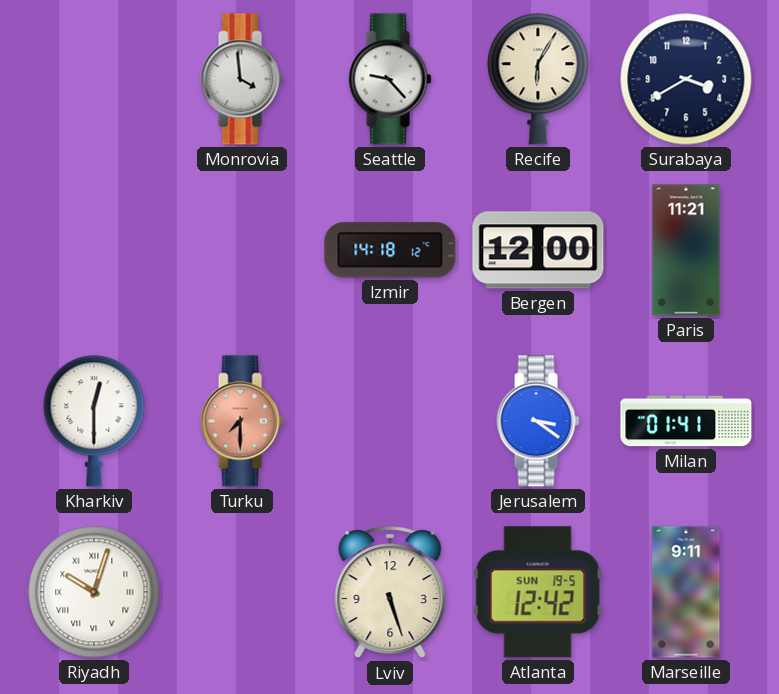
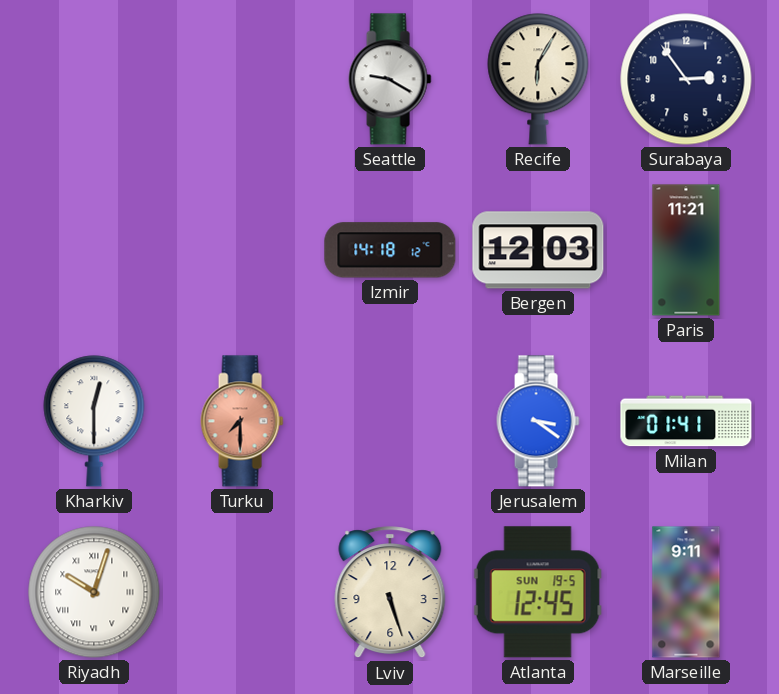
Monrovia: 3:59 -> none
Seattle: 9:23 -> 9:20
Surabaya: 3:40 -> 2:54
Bergen: 12:00 -> 12:03
Atlanta: 12:42 -> 12:45
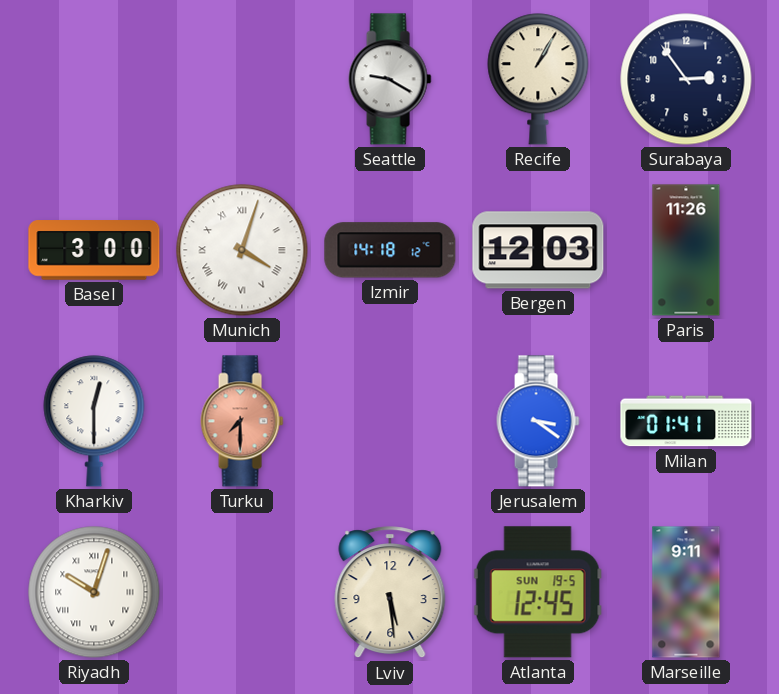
Recife: 6:05 -> 1:05
Basel: none -> 3:00
Munich: none -> 4:03
Paris: 11:21 -> 11:26
Lviv: 5:27 -> 5:29
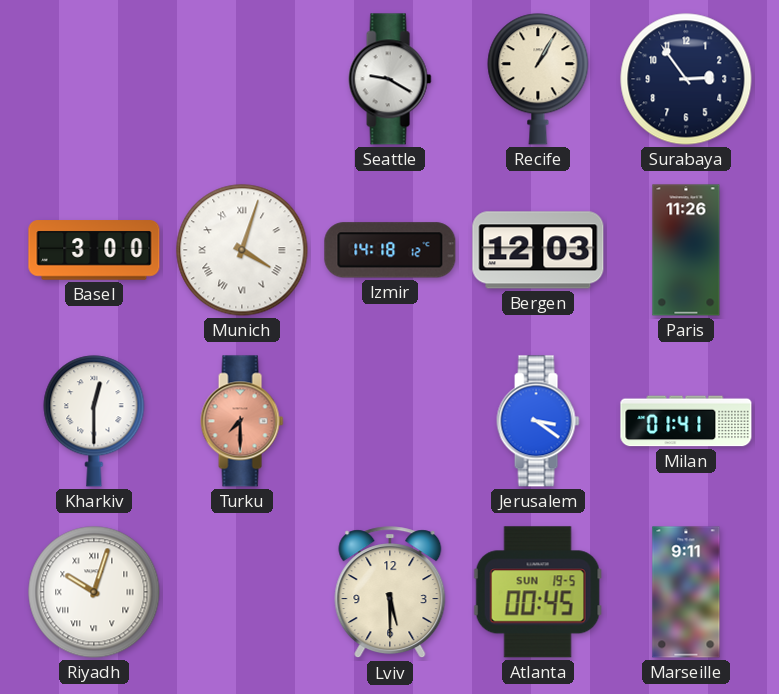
Lviv: 5:29 -> 5:30
Atlanta: 12:45 -> 00:45
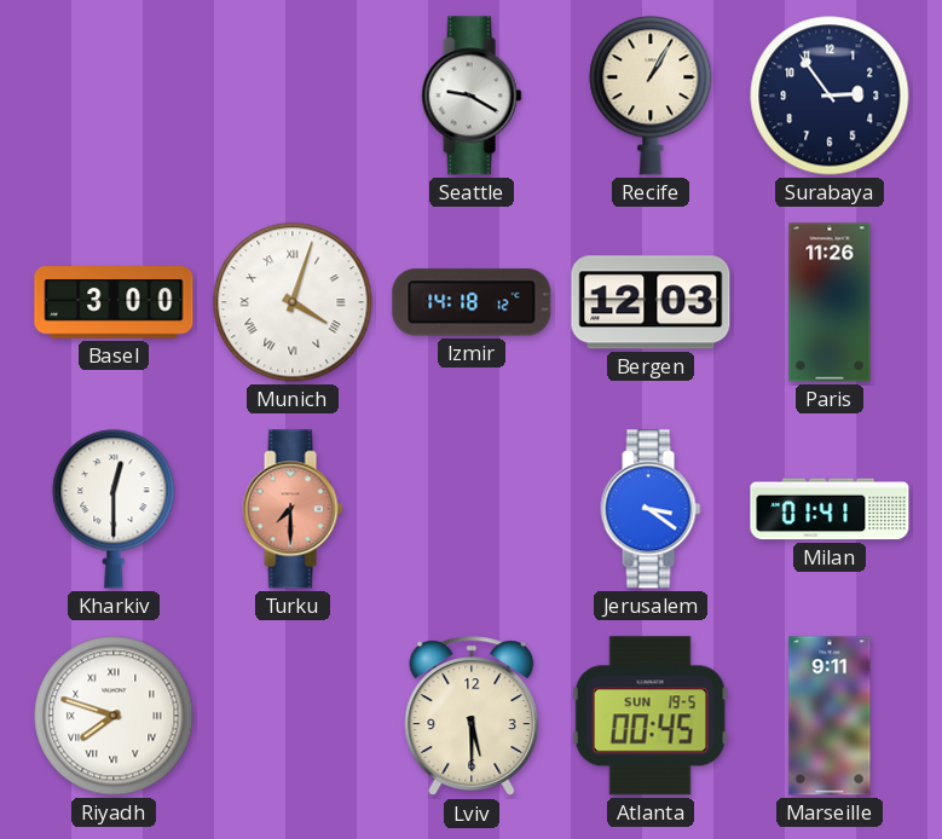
Riyadh: 10:03 -> 7:48
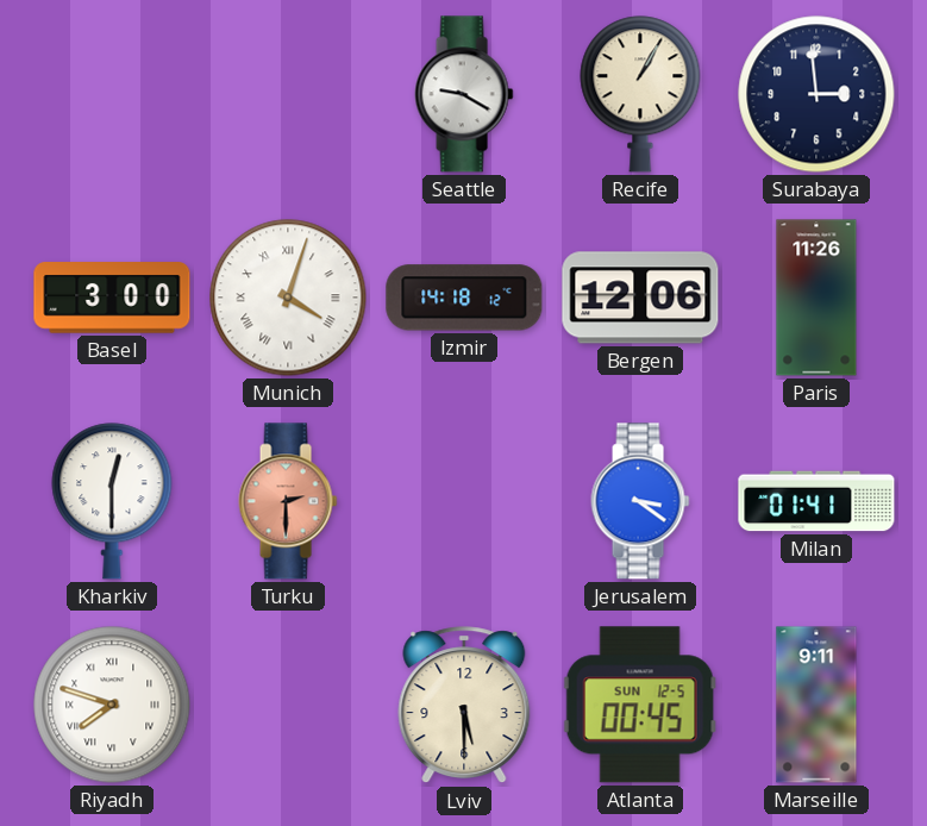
Surabaya: 2:54 -> 2:59
Bergen: 12:03 -> 12:06
Turku: 7:30 -> 2:30
Atlanta date: SUN 19-5 -> SUN 12-5
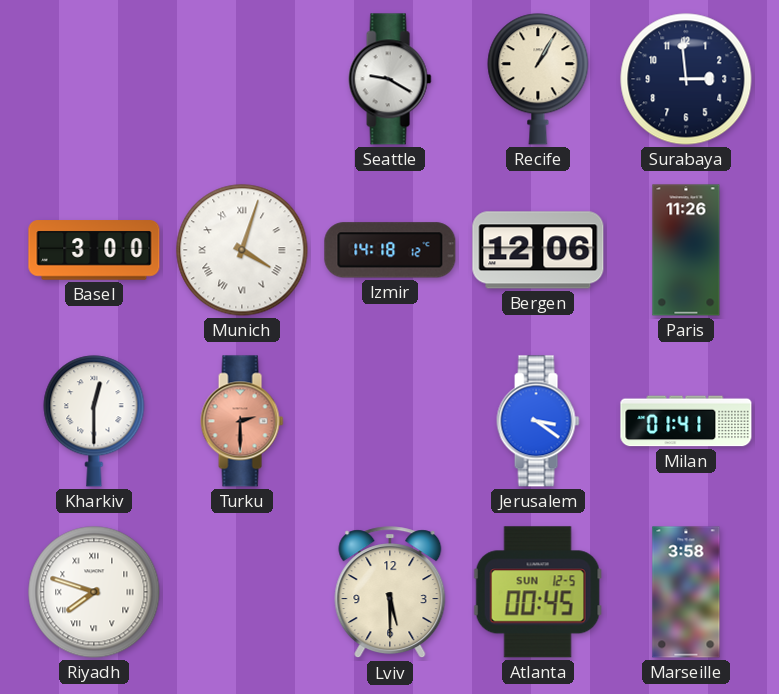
Marseille: 9:11 -> 3:58
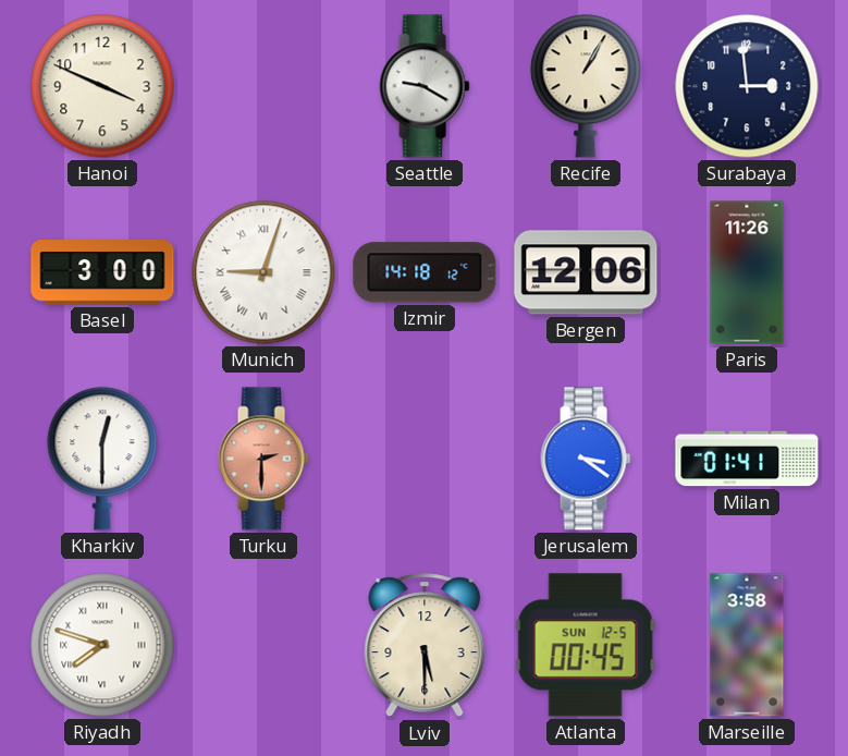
Hanoi: none -> 3:49
Munich: 4:03 -> 9:03
